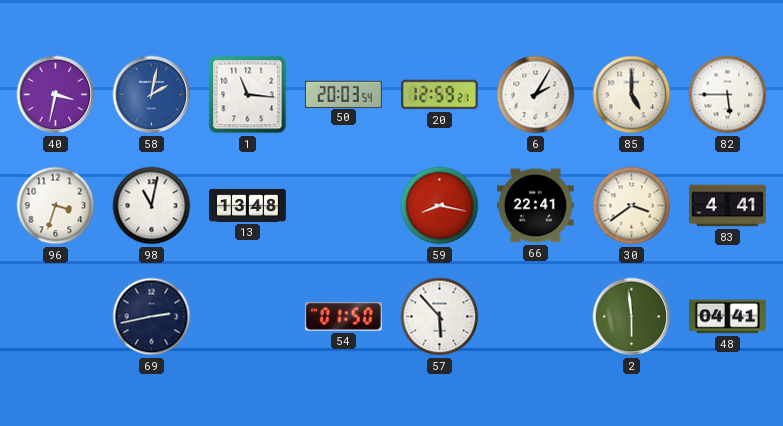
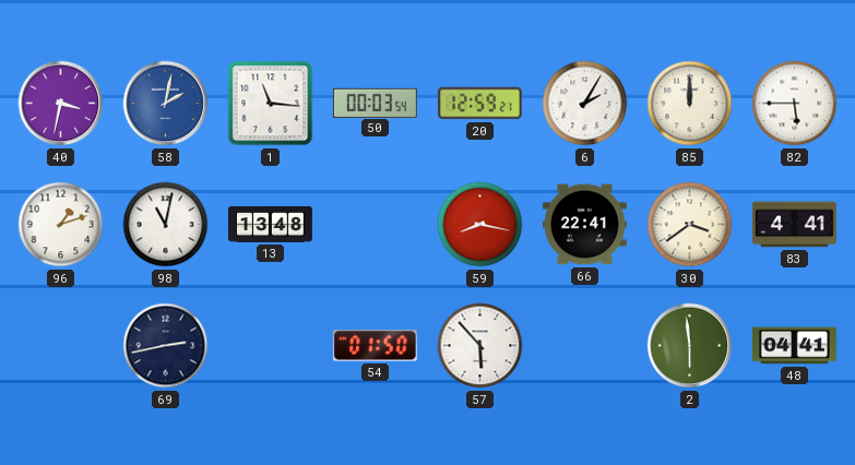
50: 20:03 -> 00:03
85: 5:00 -> 12:00
96: 3:33 -> 1:12
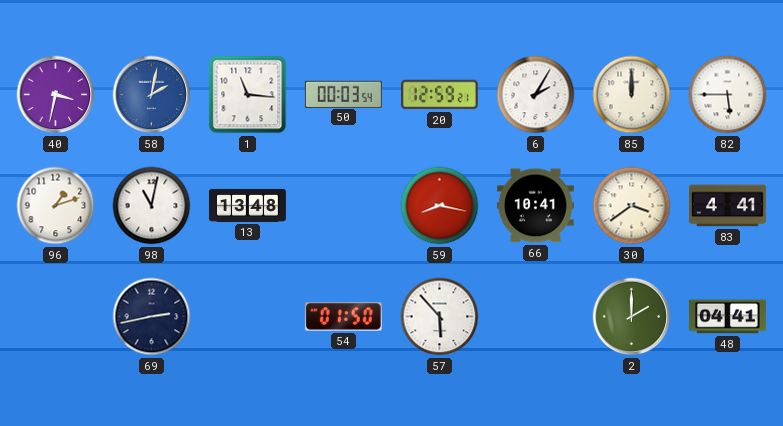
66: 22:41 -> 10:41
2: 5:59 -> 2:00
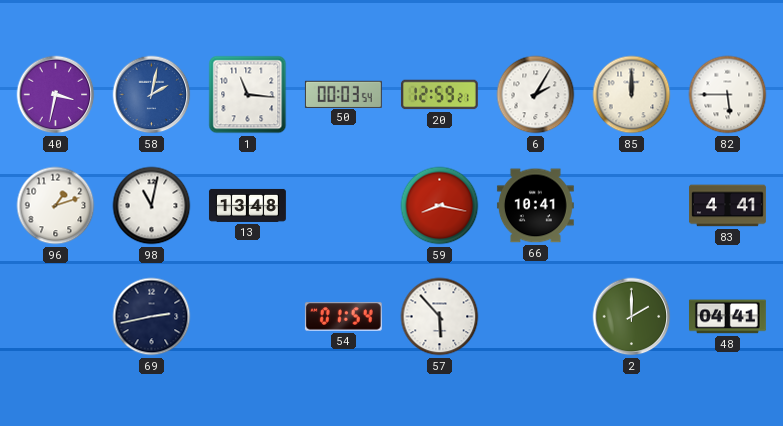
30: 3:39 -> none
54: 01:50 -> 01:54
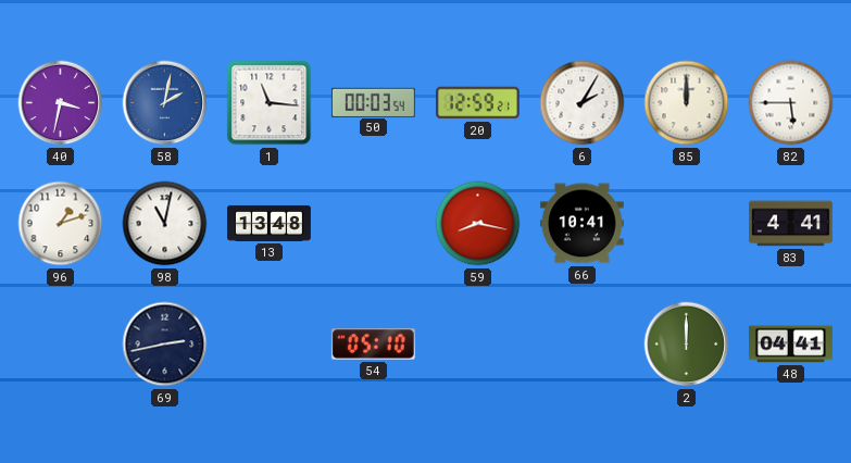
54: 01:54 -> 05:10
57: 5:53 -> none
2: 2:00 -> 12:00
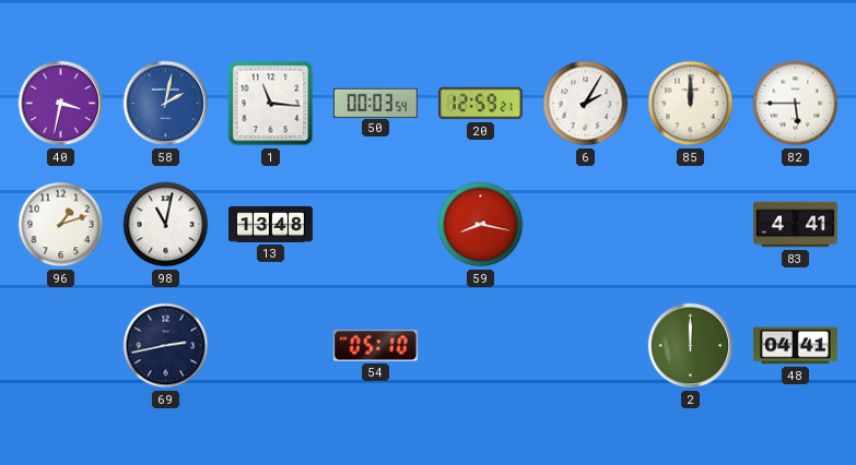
66: 10:41 -> none
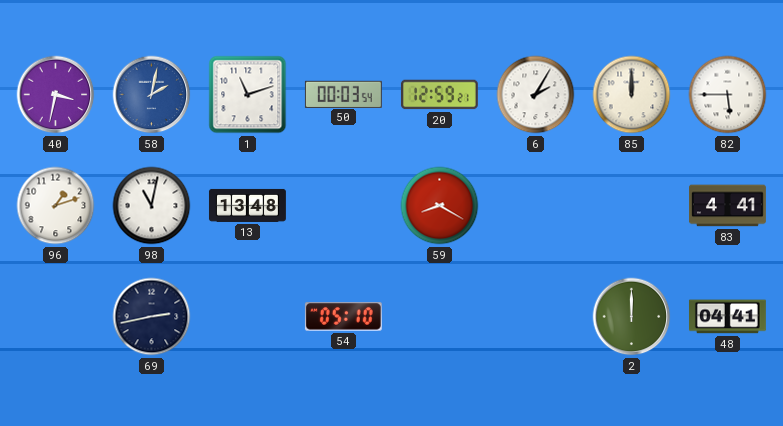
1: 11:16 -> 11:12
59: 8:17 -> 8:20
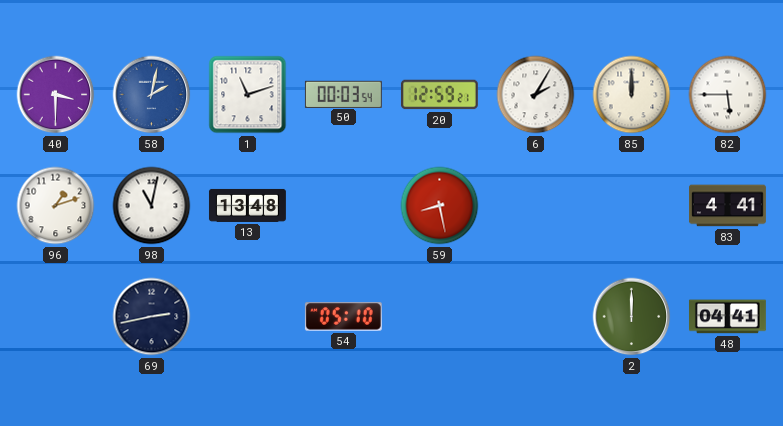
40: 3:32 -> 3:30
59: 8:20 -> 8:28
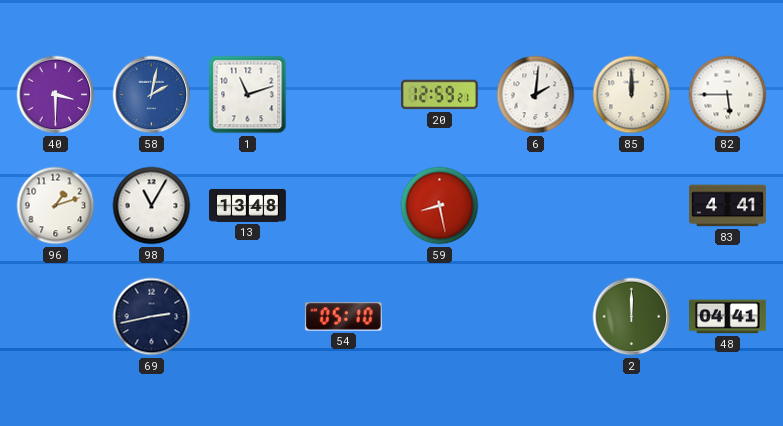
50: 00:03 -> none
6: 2:05 -> 2:01
98: 11:02 -> 11:05
